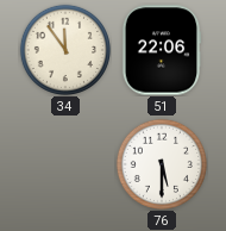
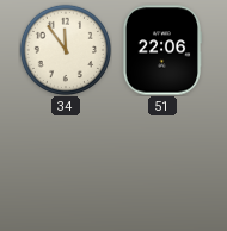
76: 5:30 -> none
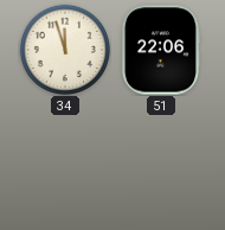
34: 11:54 -> 11:57
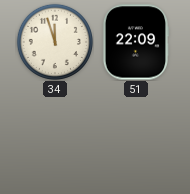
51: 22:06 -> 22:09
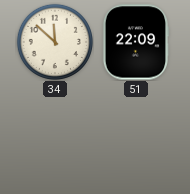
34: 11:57 -> 11:52
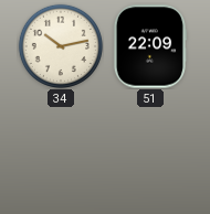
34: 11:52 -> 10:13
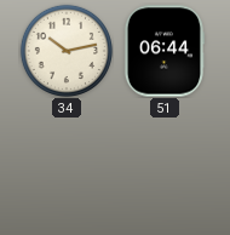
51: 22:09 -> 06:44
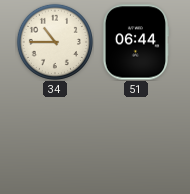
34: 10:13 -> 10:45
